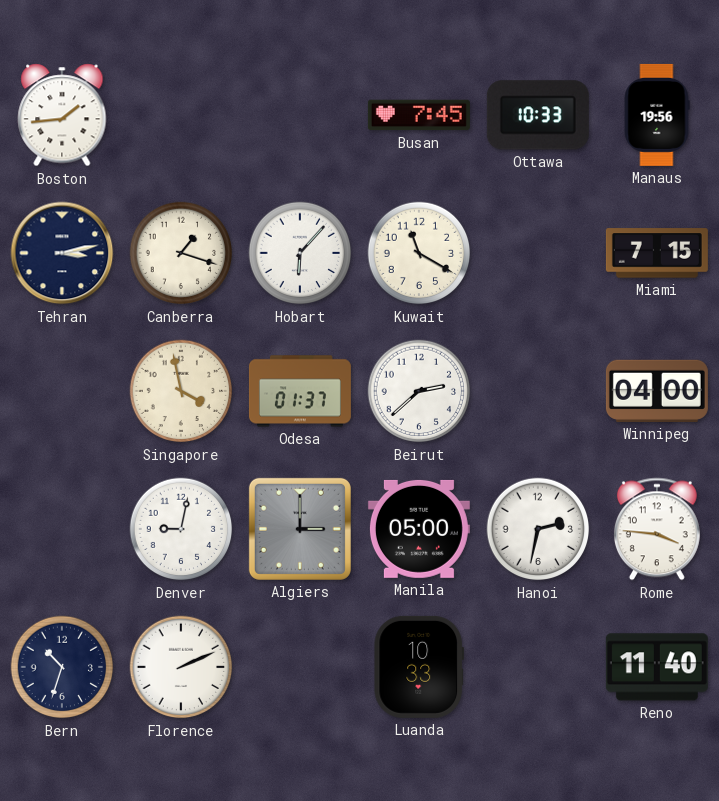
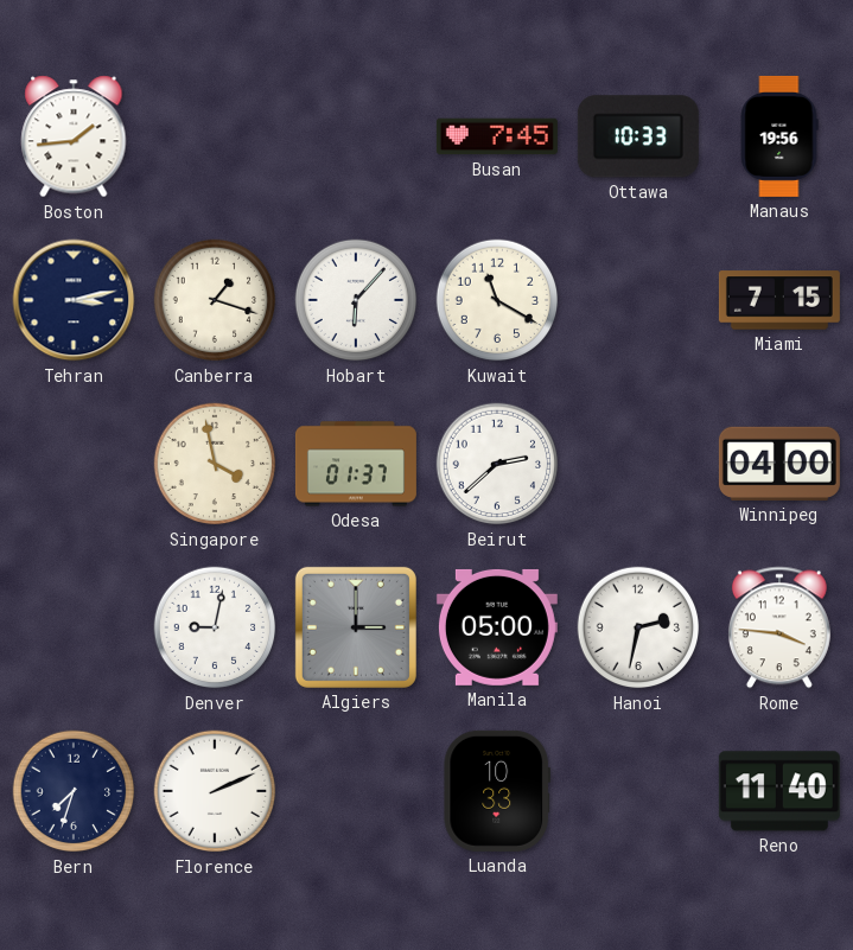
Bern: 10:33 -> 7:33
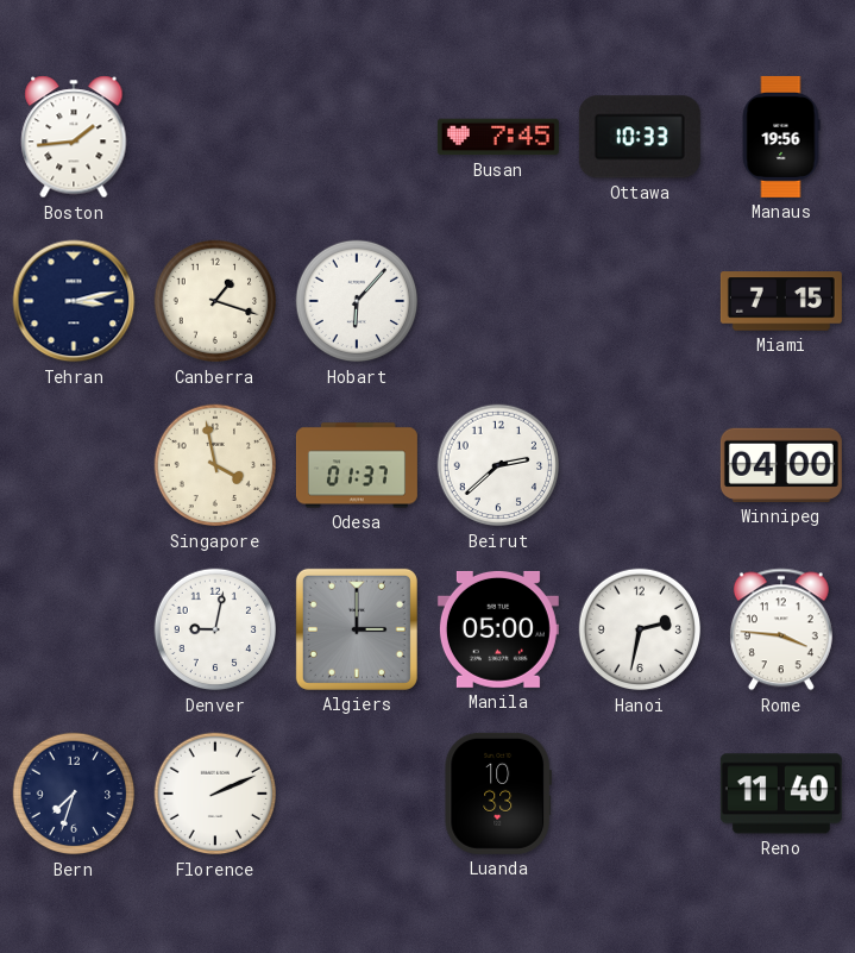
Kuwait: 11:20 -> none
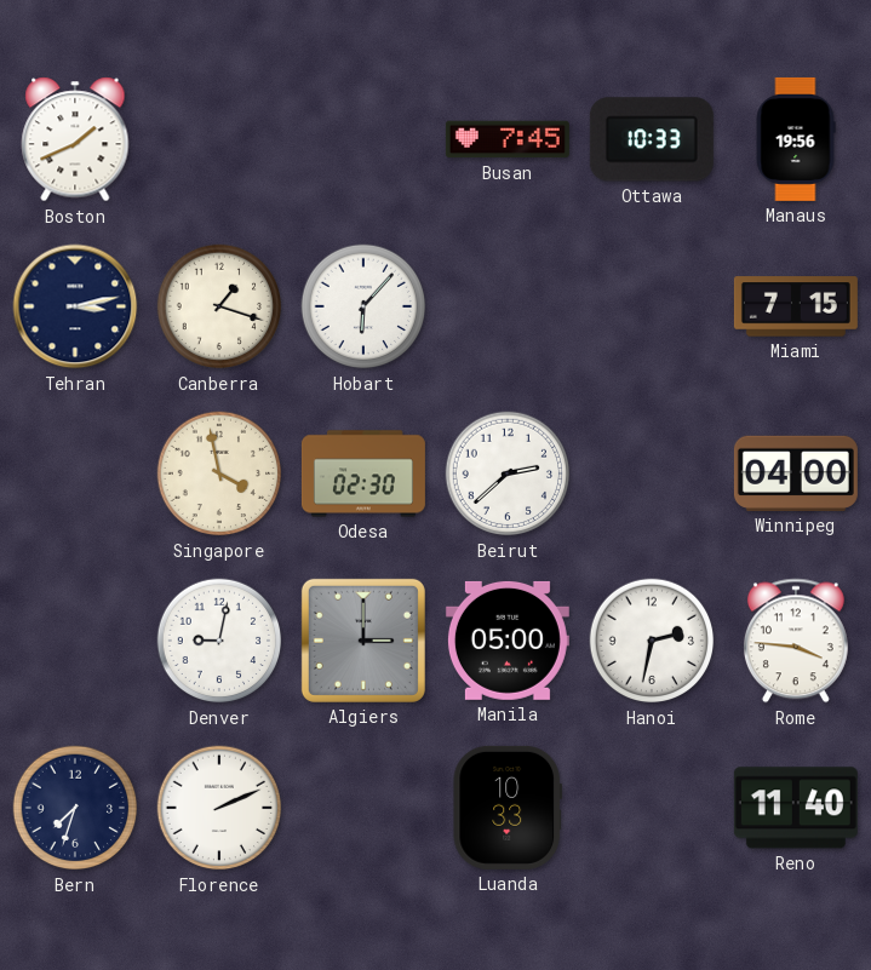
Boston: 1:44 -> 1:41
Odesa: 01:37 -> 02:30
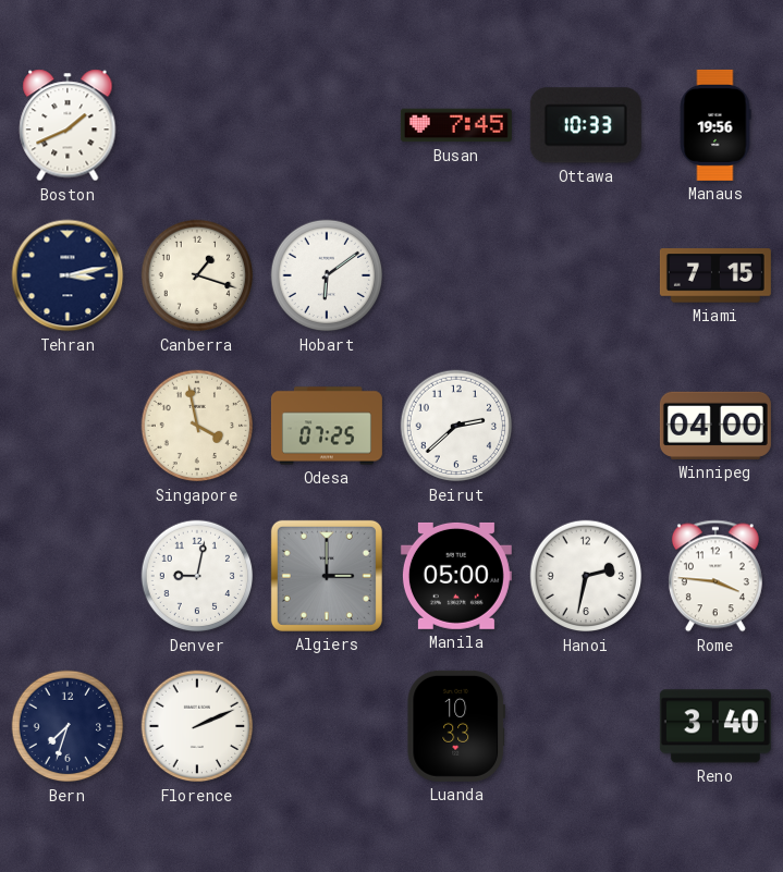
Hobart: 6:07 -> 6:09
Odesa: 02:30 -> 07:25
Reno: 11:40 -> 3:40
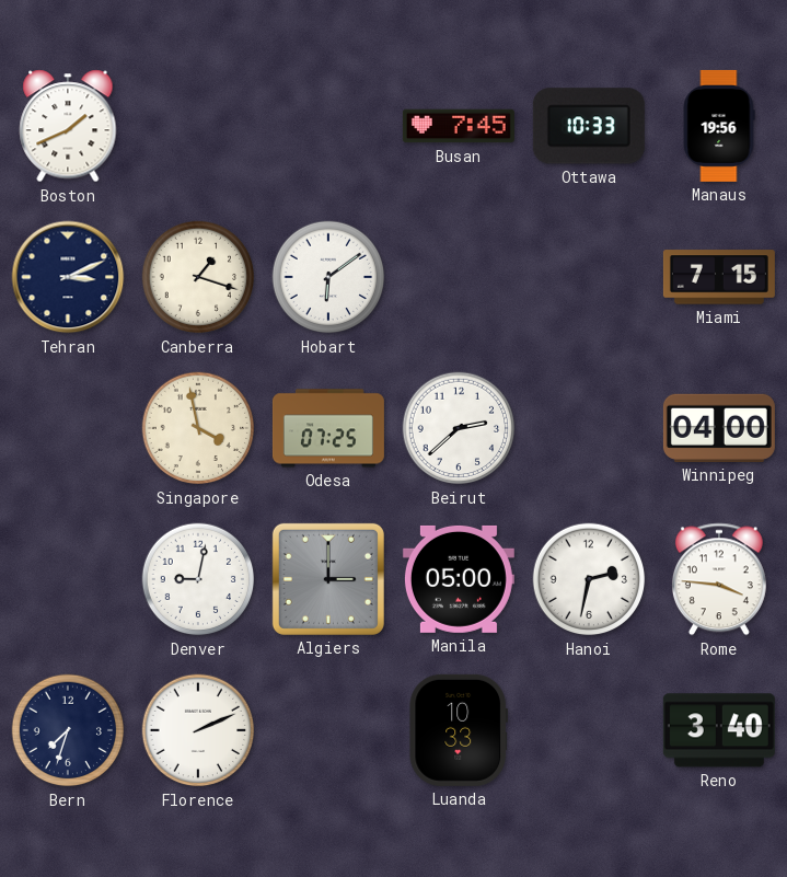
Tehran: 3:13 -> 3:11
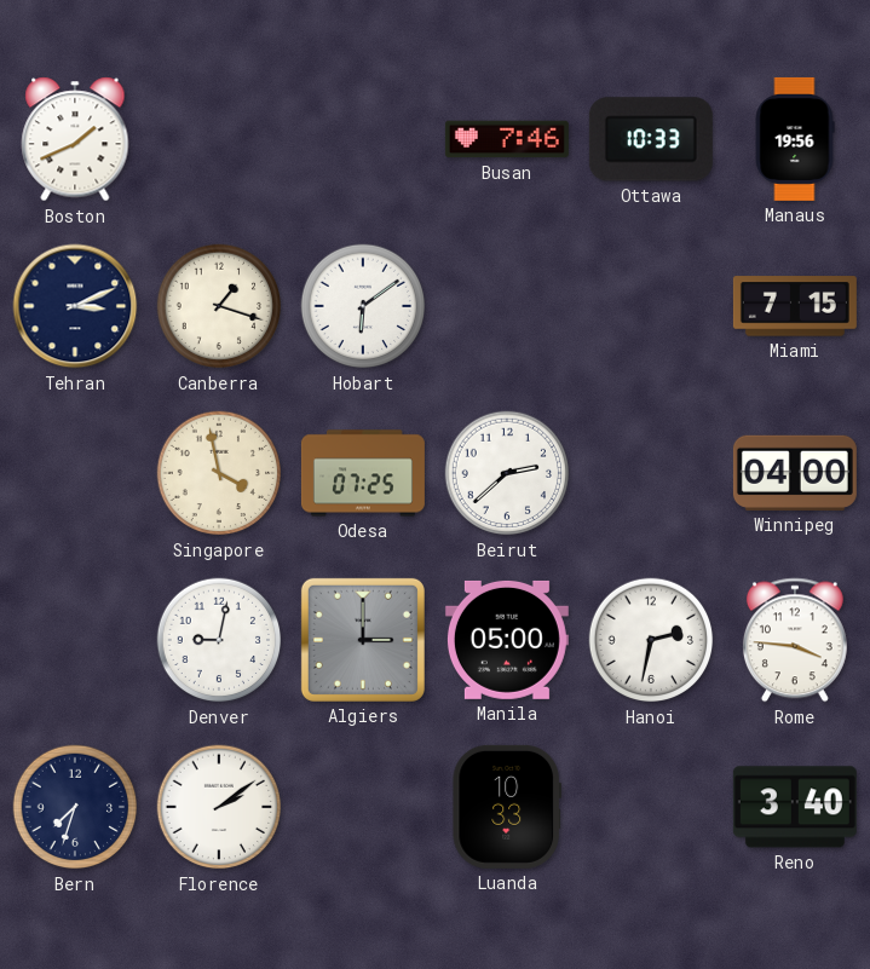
Busan: 7:45 -> 7:46
Florence: 2:11 -> 2:09
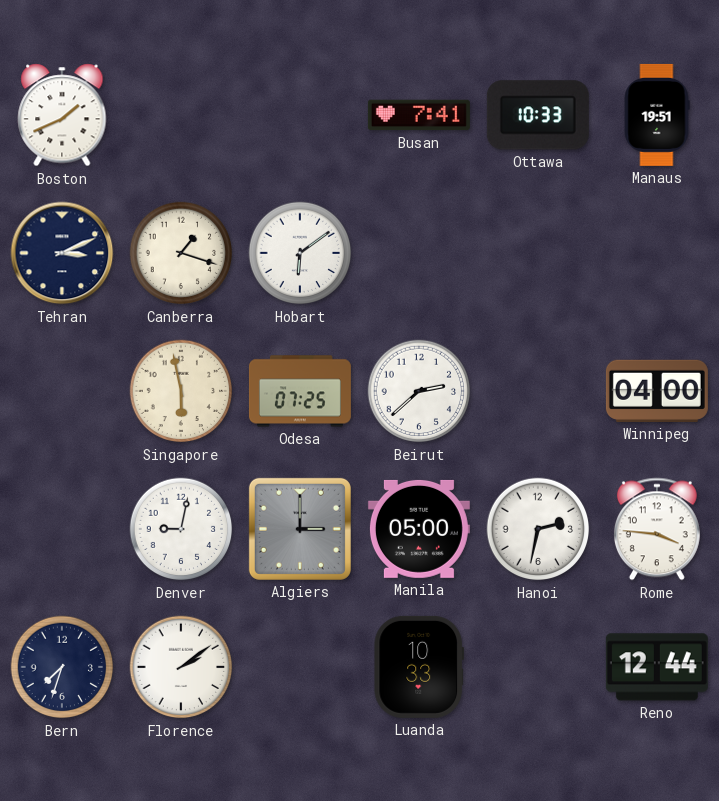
Busan: 7:46 -> 7:41
Manaus: 19:56 -> 19:51
Miami: 7:15 -> none
Singapore: 3:58 -> 5:58
Reno: 3:40 -> 12:44
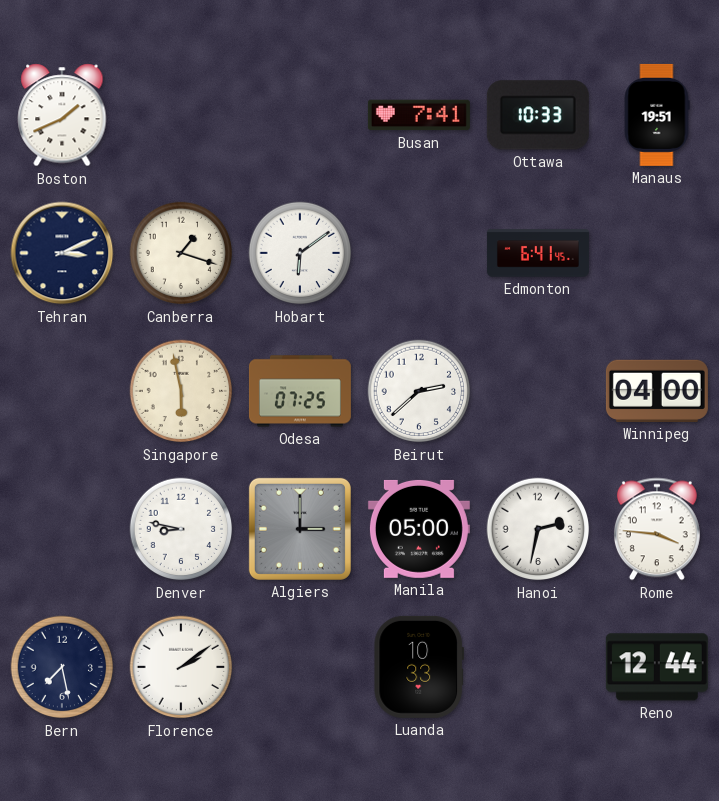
Edmonton: none -> 6:41
Denver: 9:02 -> 8:47
Bern: 7:33 -> 7:28
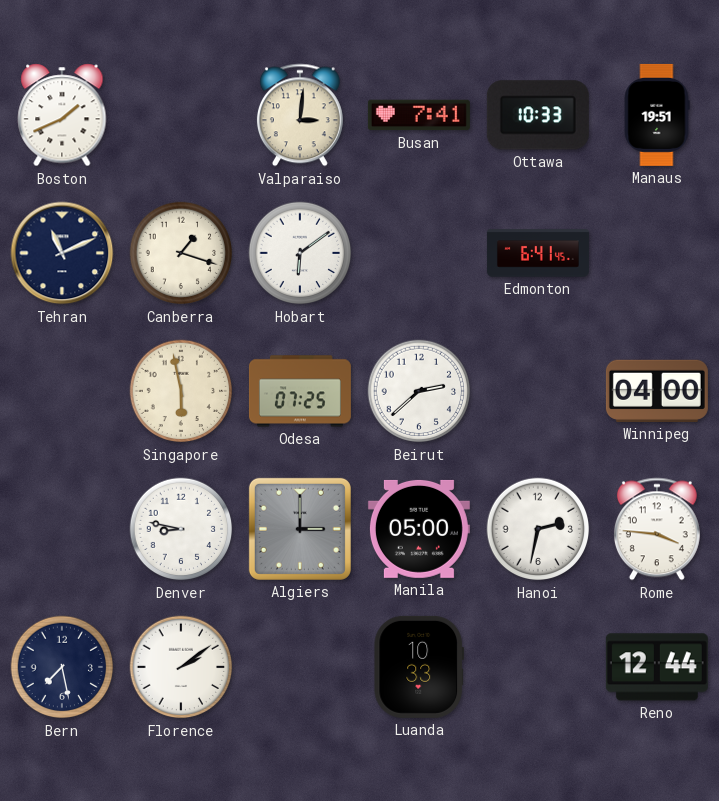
Valparaiso: none -> 3:01
Tehran: 3:11 -> 11:11
